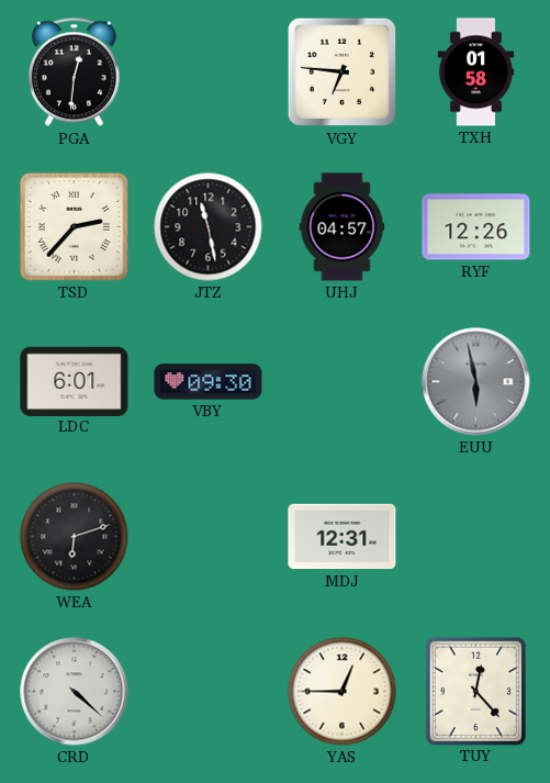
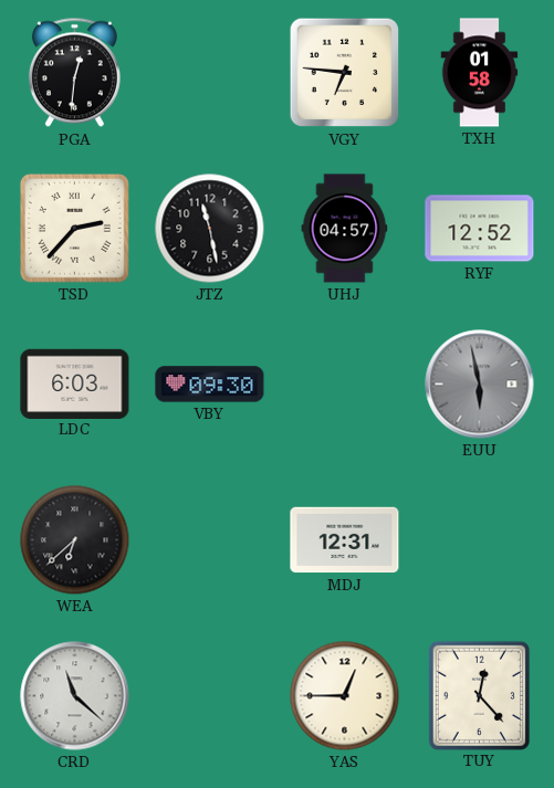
RYF: 12:26 -> 12:52
LDC: 6:01 -> 6:03
WEA: 6:12 -> 6:38
CRD: 4:22 -> 11:22
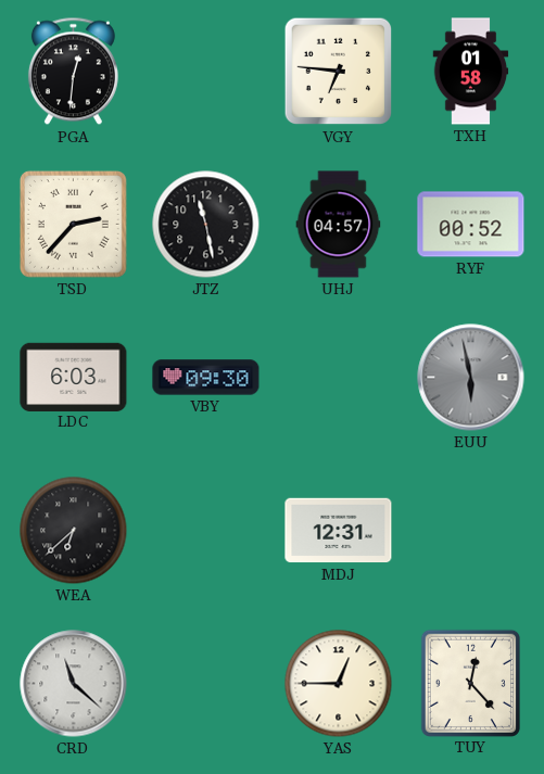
RYF: 12:52 -> 00:52
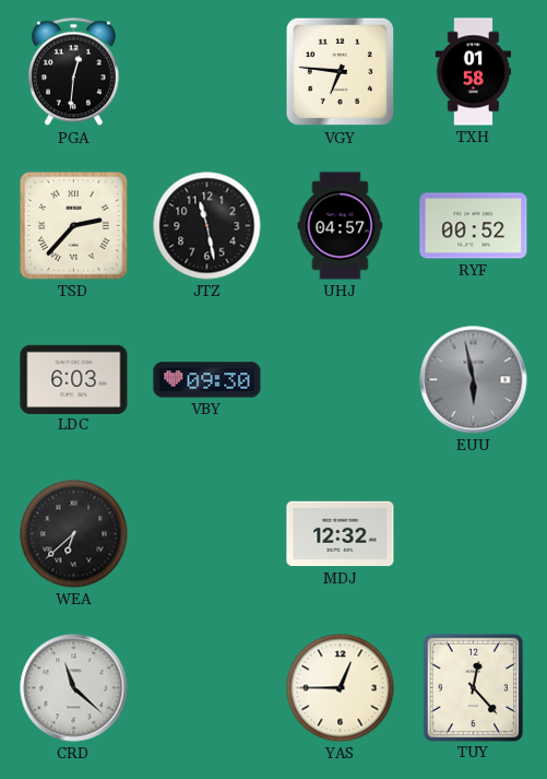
MDJ: 12:31 -> 12:32
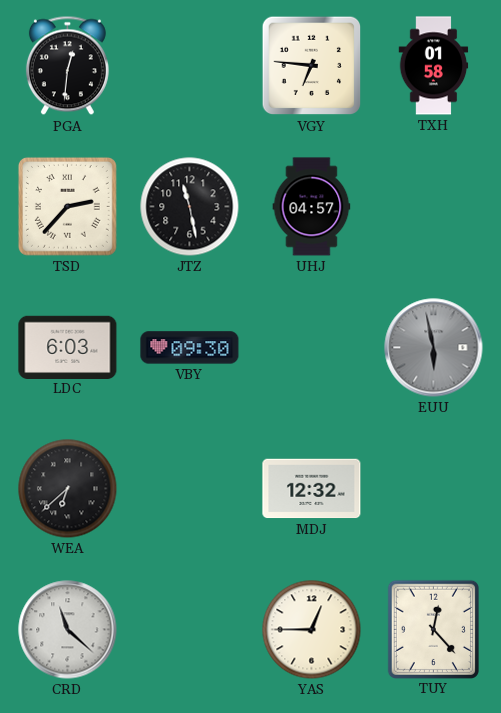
RYF: 00:52 -> none
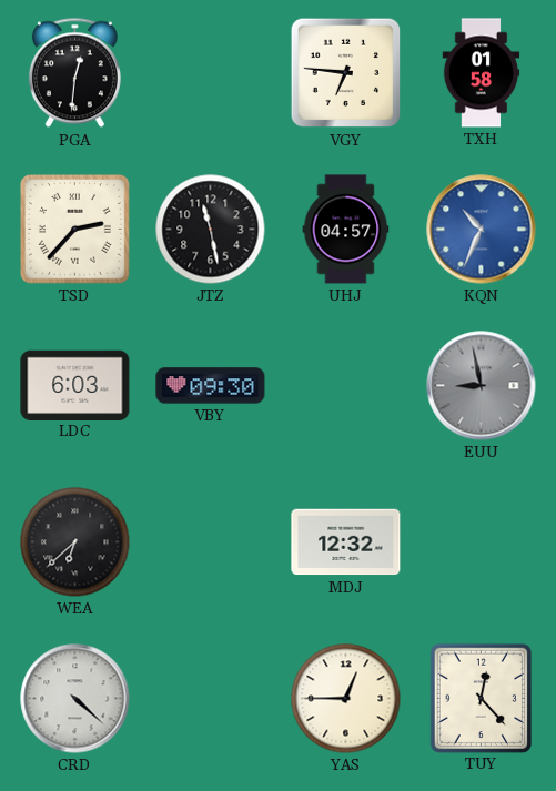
KQN: none -> 10:34
EUU: 5:58 -> 8:58
CRD: 11:22 -> 4:22
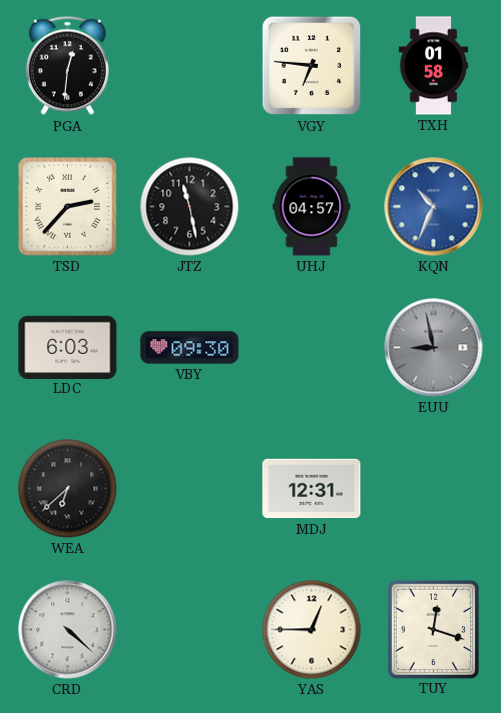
MDJ: 12:32 -> 12:31
TUY: 12:23 -> 12:18
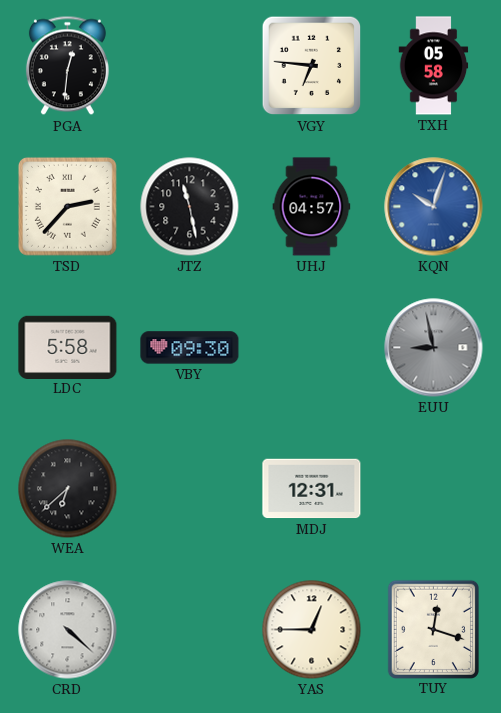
TXH: 01:58 -> 05:58
KQN: 10:34 -> 10:03
LDC: 6:03 -> 5:58
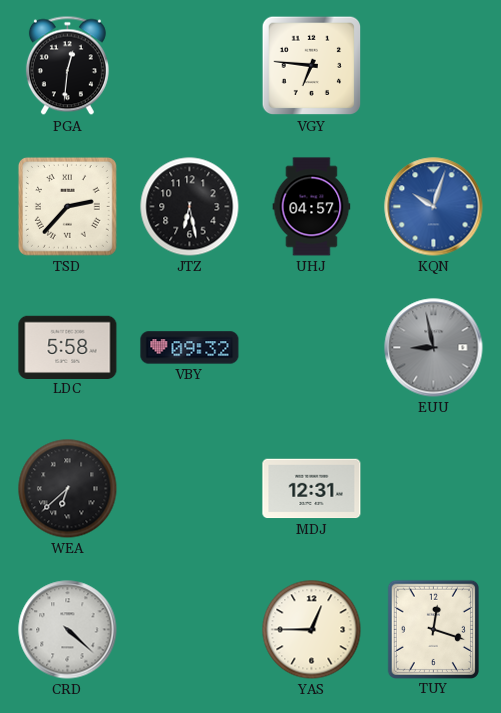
TXH: 05:58 -> none
JTZ: 11:28 -> 6:28
VBY: 09:30 -> 09:32
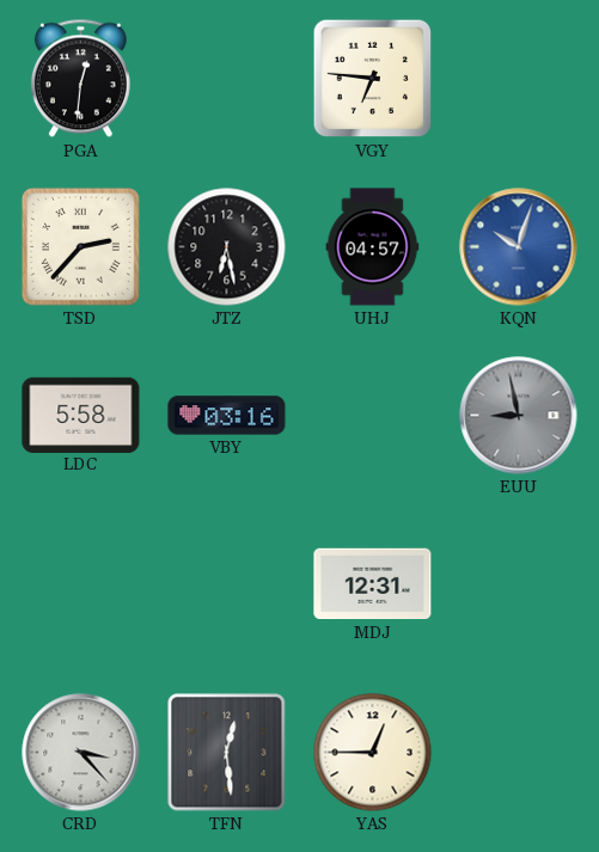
VBY: 09:32 -> 03:16
WEA: 6:38 -> none
CRD: 4:22 -> 3:23
TFN: none -> 12:29
TUY: 12:18 -> none
